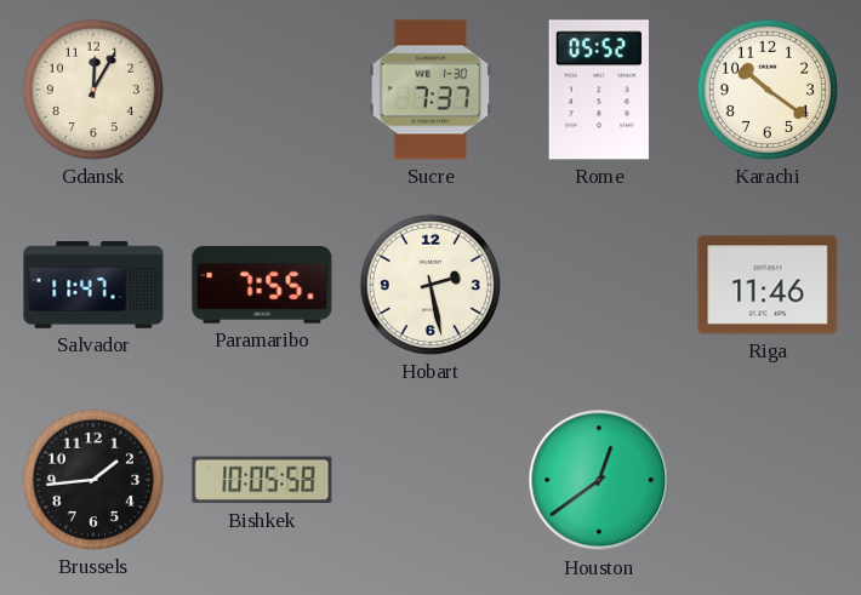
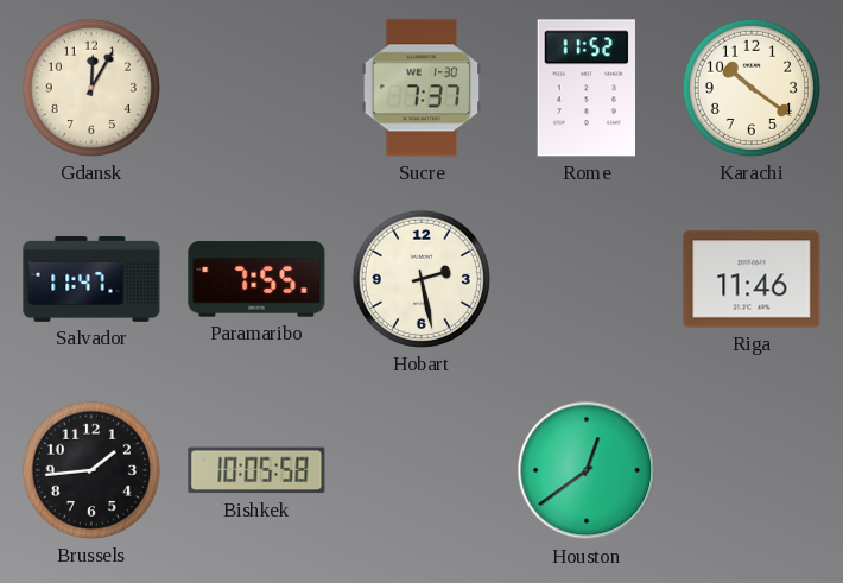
Rome: 05:52 -> 11:52
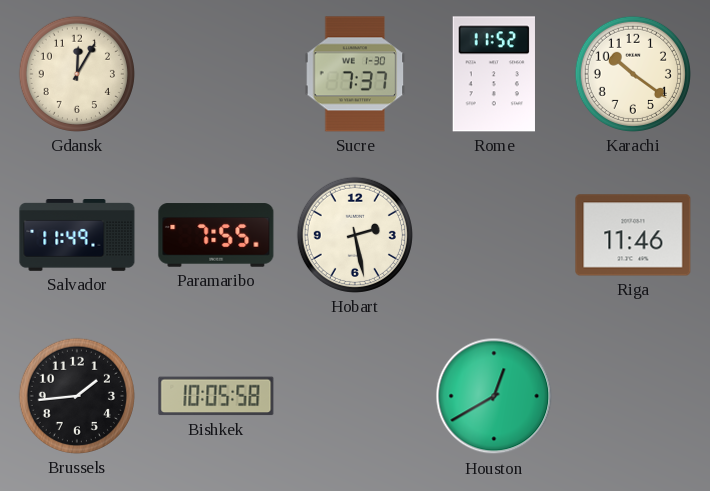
Salvador: 11:47 -> 11:49
Houston: 12:39 -> 12:40
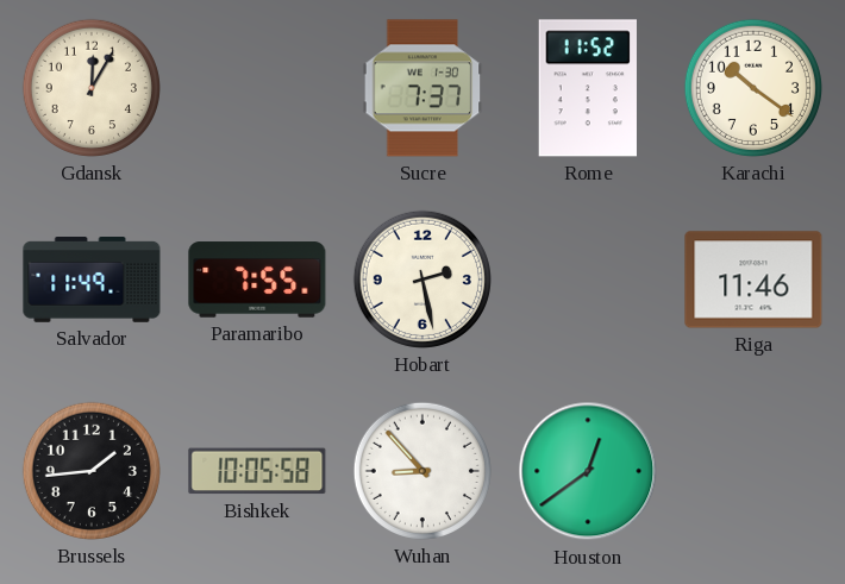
Wuhan: none -> 8:53
Houston: 12:40 -> 12:39
